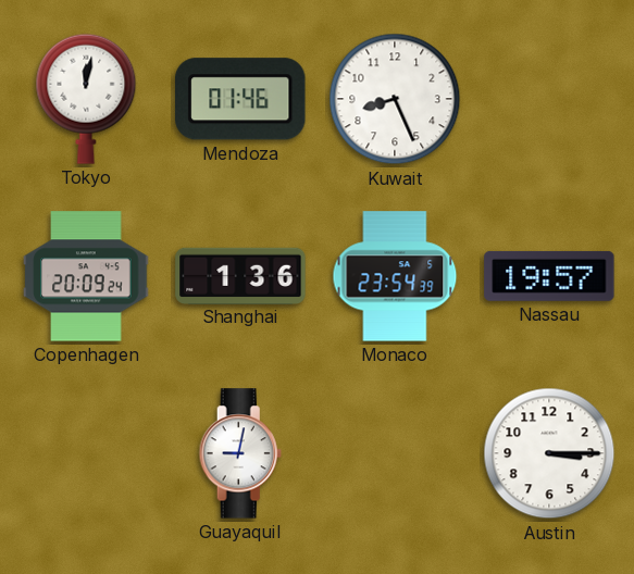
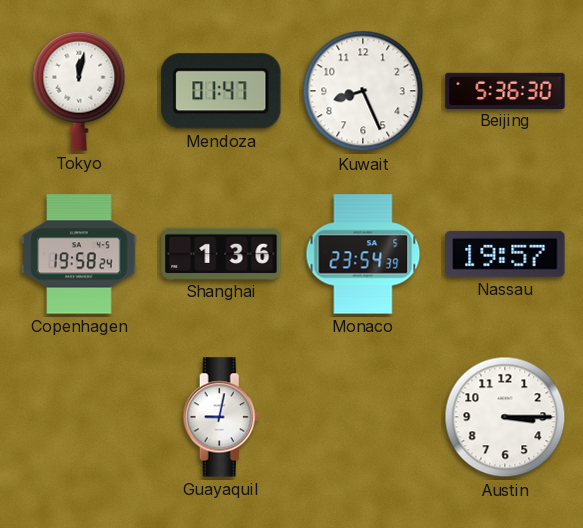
Mendoza: 01:46 -> 01:47
Beijing: none -> 5:36
Copenhagen: 20:09 -> 19:58
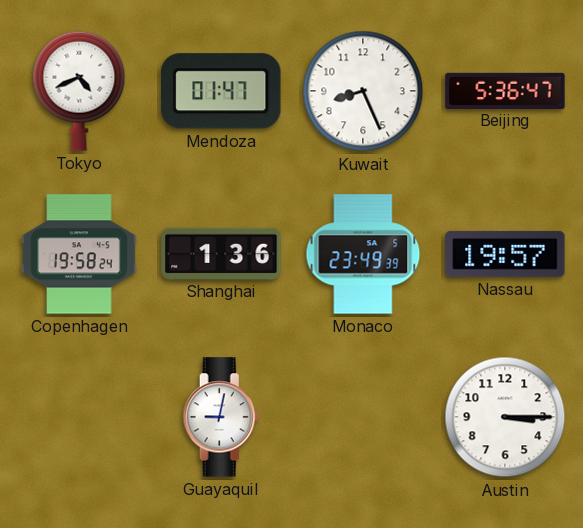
Tokyo: 12:02 -> 4:41
Beijing: 5:36:30 -> 5:36:47
Monaco: 23:54 -> 23:49
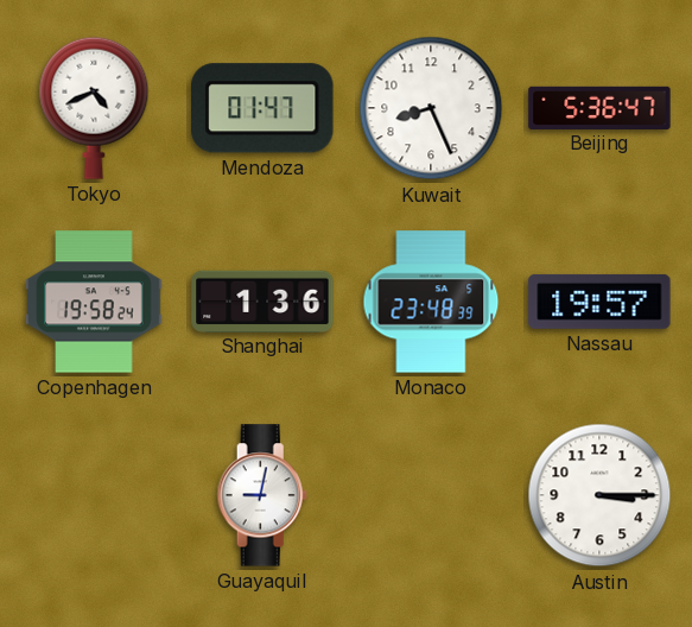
Monaco: 23:49 -> 23:48
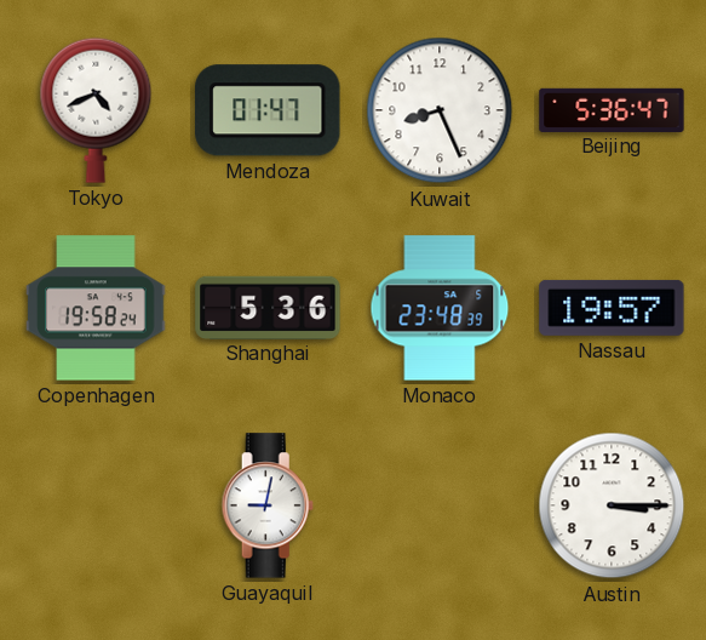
Shanghai: 1:36 -> 5:36
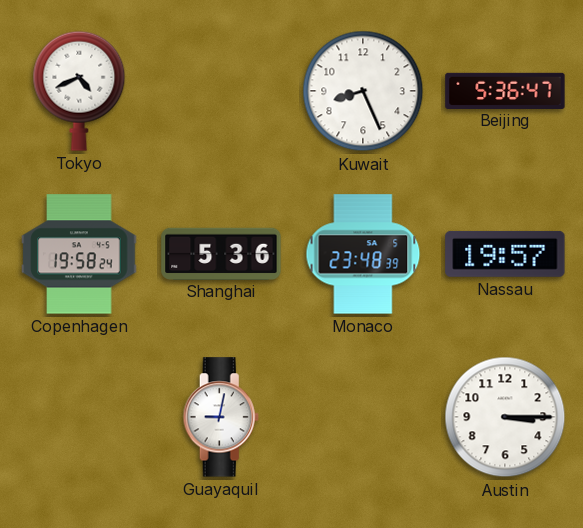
Mendoza: 01:47 -> none
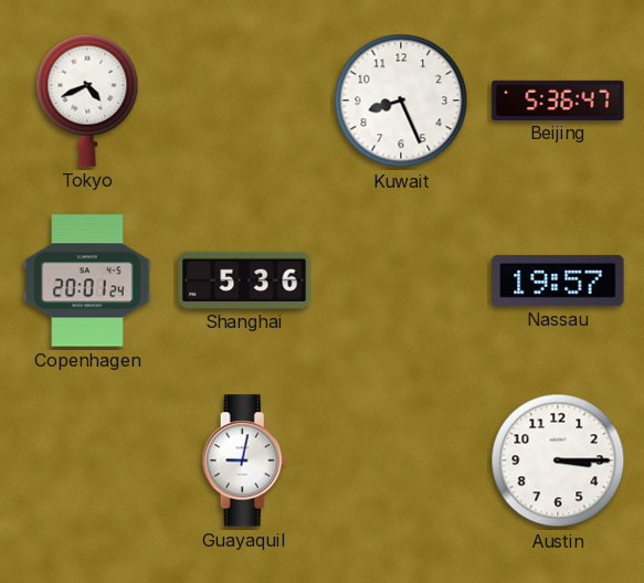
Copenhagen: 19:58 -> 20:01
Monaco: 23:48 -> none
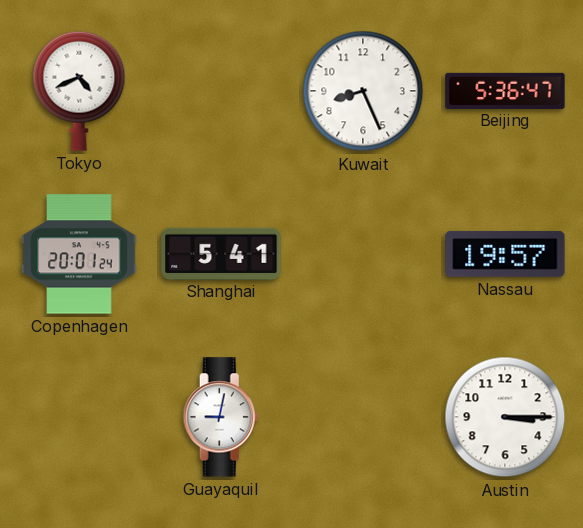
Shanghai: 5:36 -> 5:41
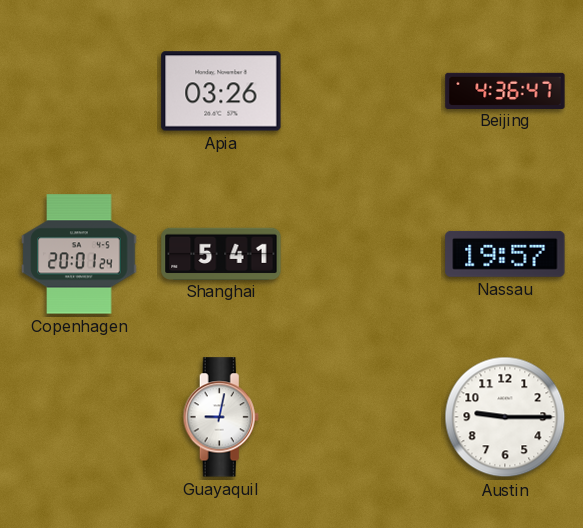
Tokyo: 4:41 -> none
Apia: none -> 03:26
Kuwait: 8:26 -> none
Beijing: 5:36 -> 4:36
Austin: 3:15 -> 9:15
